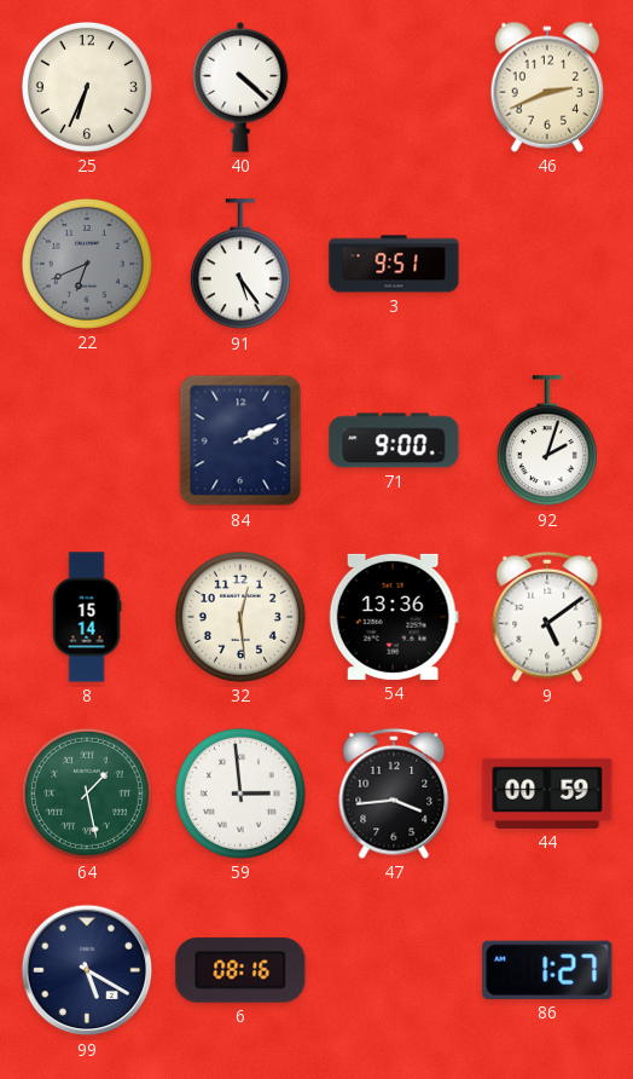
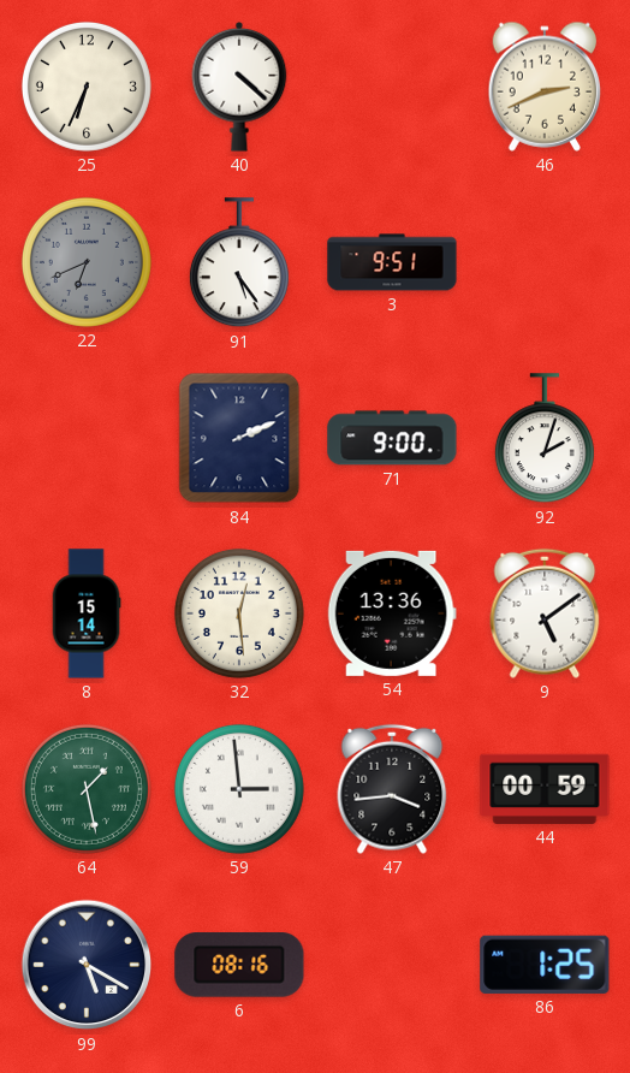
86: 1:27 -> 1:25
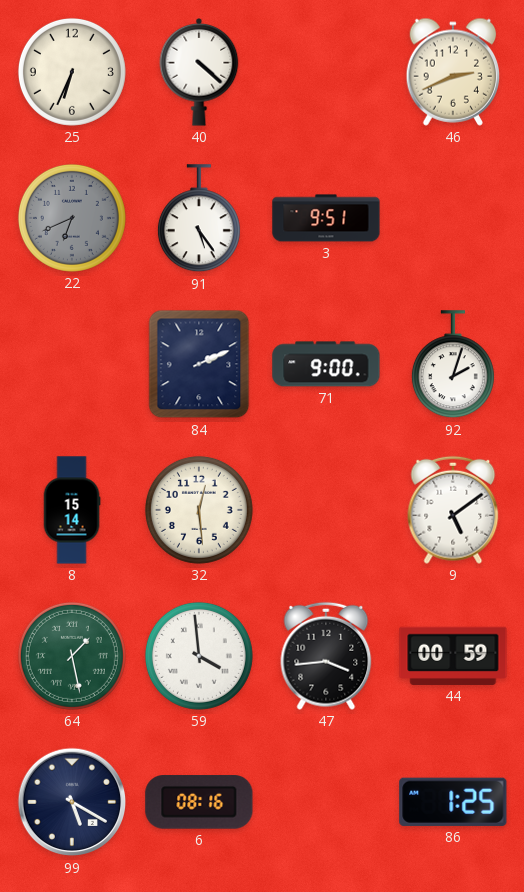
54: 13:36 -> none
59: 2:59 -> 3:59
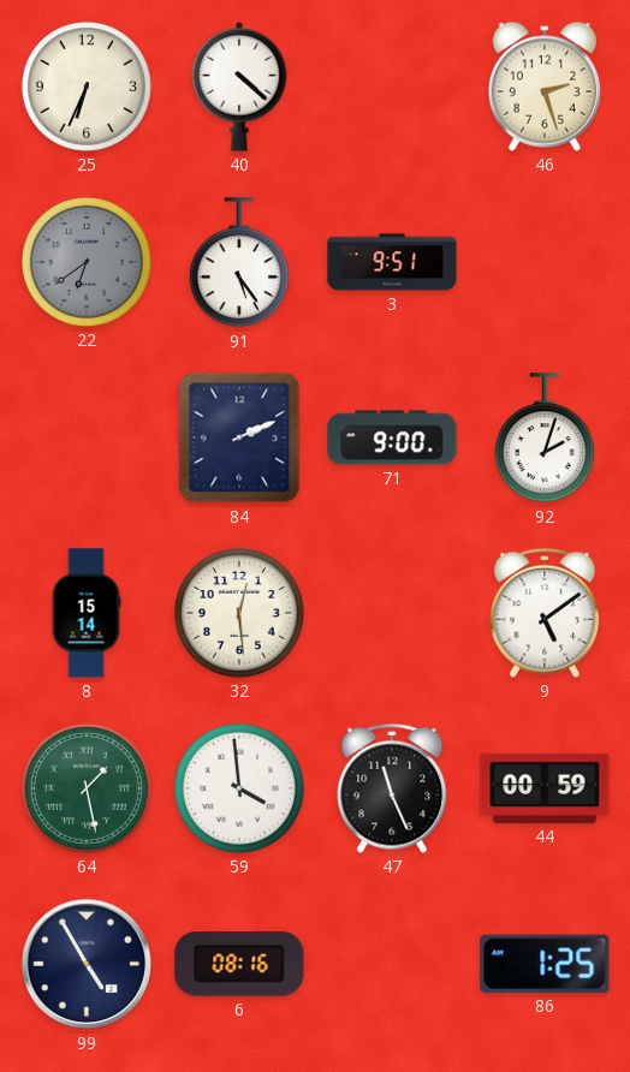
46: 2:41 -> 2:27
22: 6:41 -> 6:39
47: 3:44 -> 11:26
99: 5:20 -> 4:55
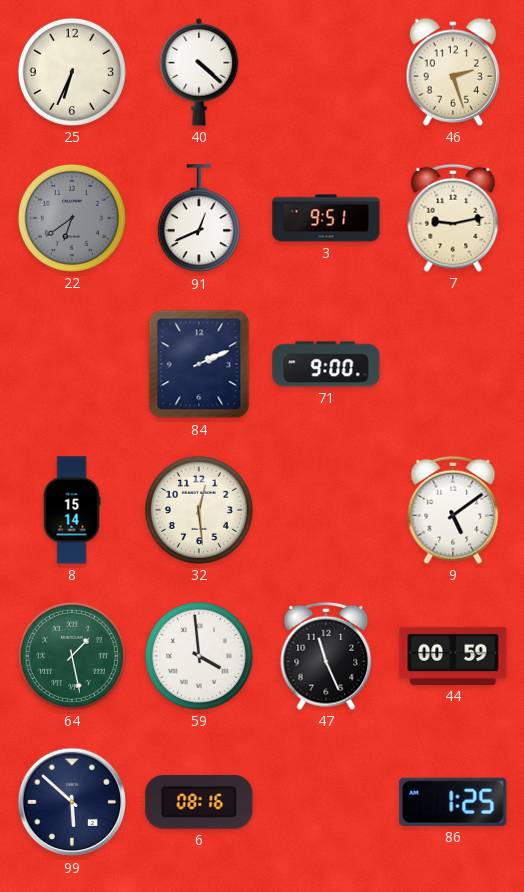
91: 5:24 -> 12:41
7: none -> 9:13
92: 2:03 -> none
99: 4:55 -> 5:52
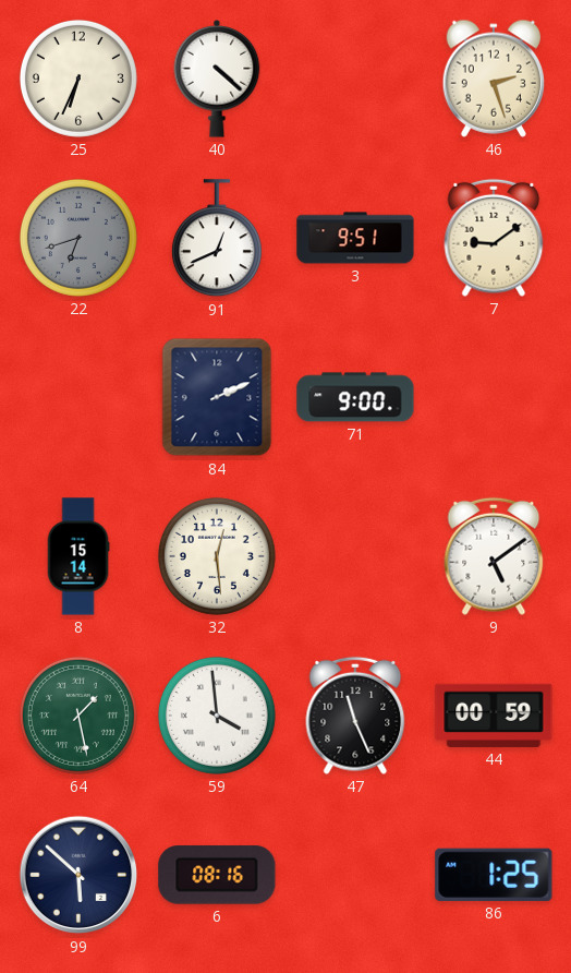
22: 6:39 -> 6:42
7: 9:13 -> 9:09
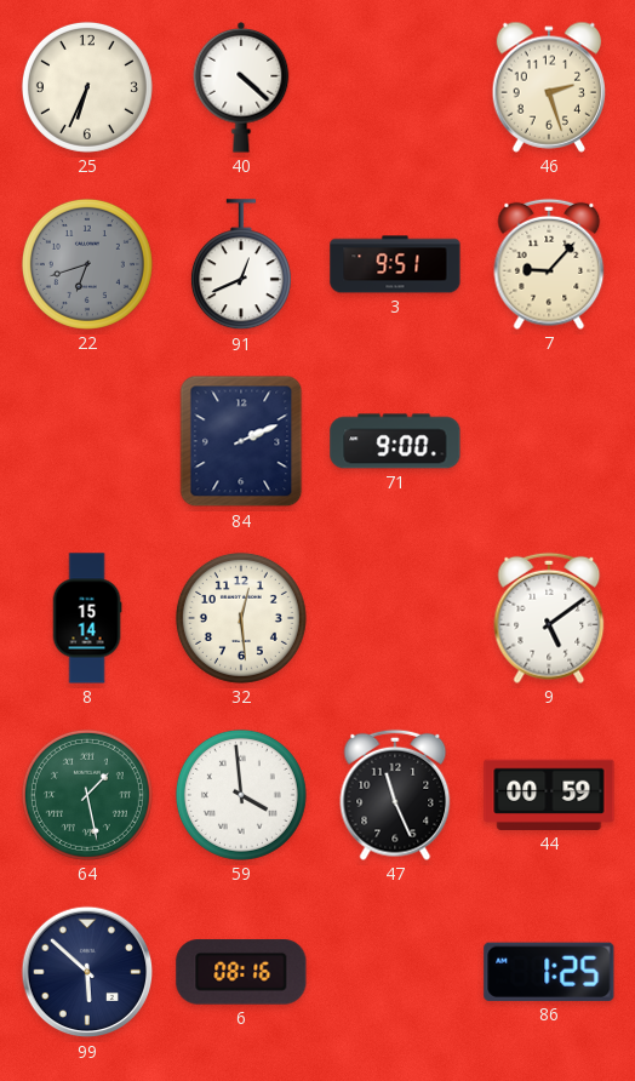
7: 9:09 -> 9:07
